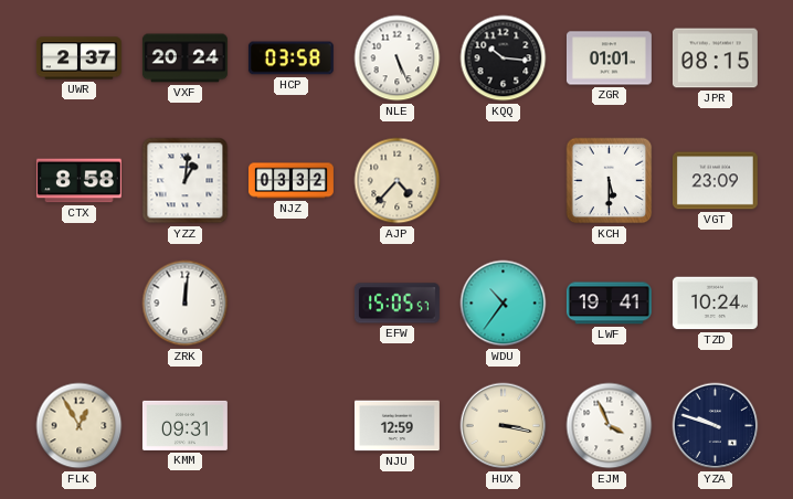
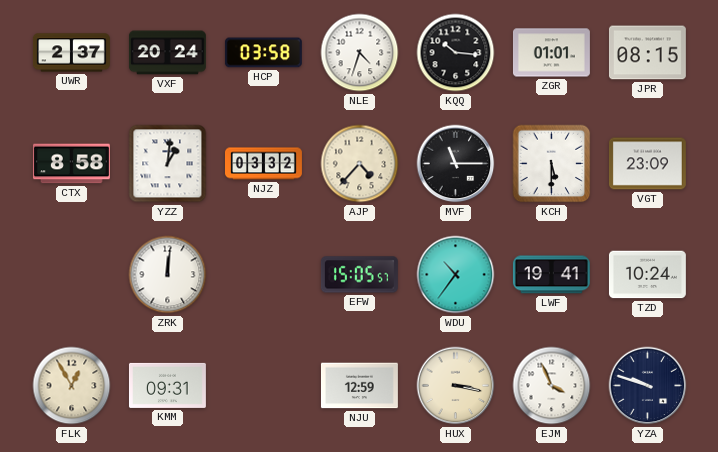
NLE: 5:26 -> 4:33
MVF: none -> 11:15
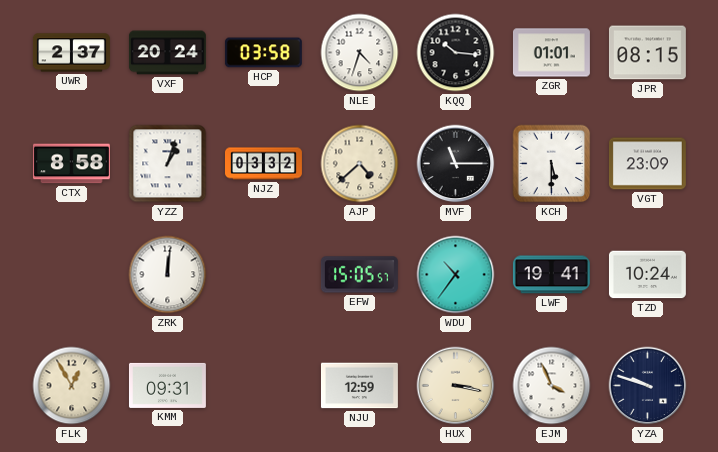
YZZ: 1:01 -> 1:03
AJP: 4:37 -> 4:38
